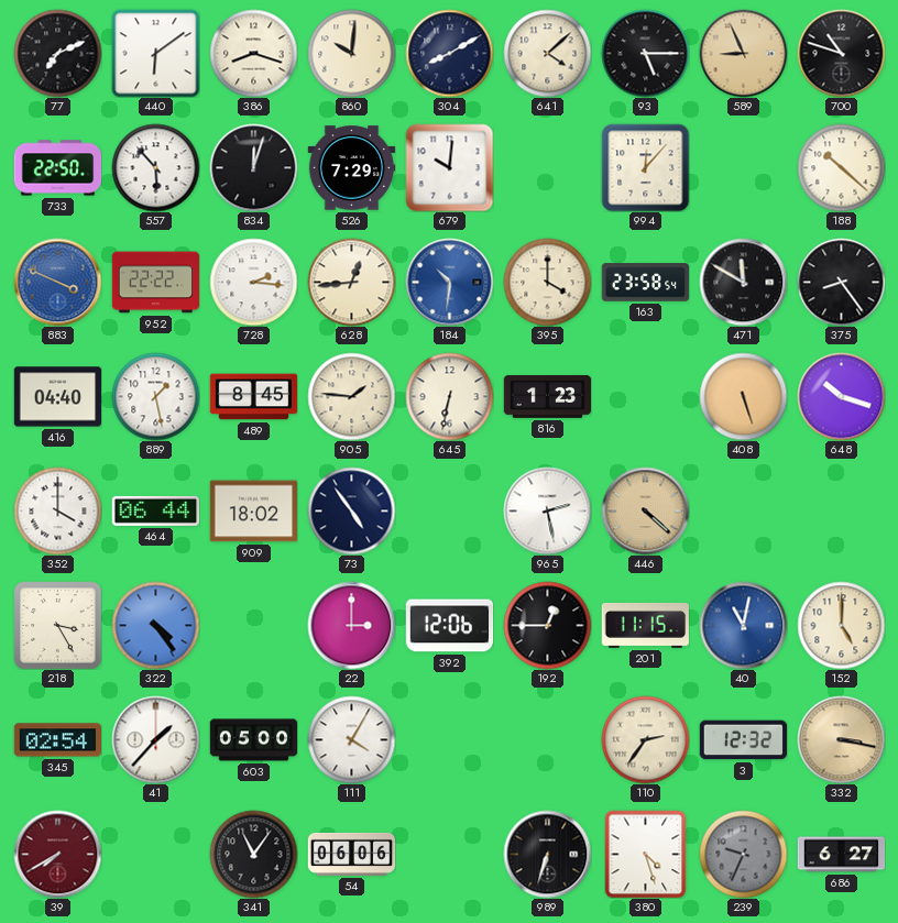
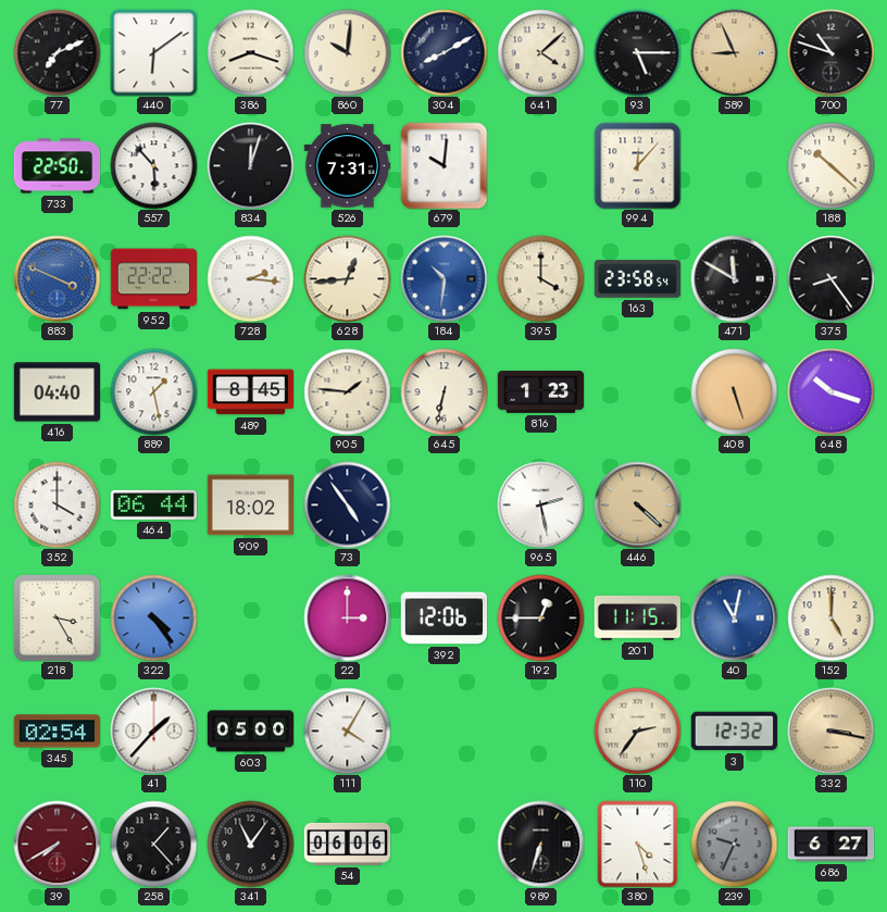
526: 7:29 -> 7:31
258: none -> 1:23
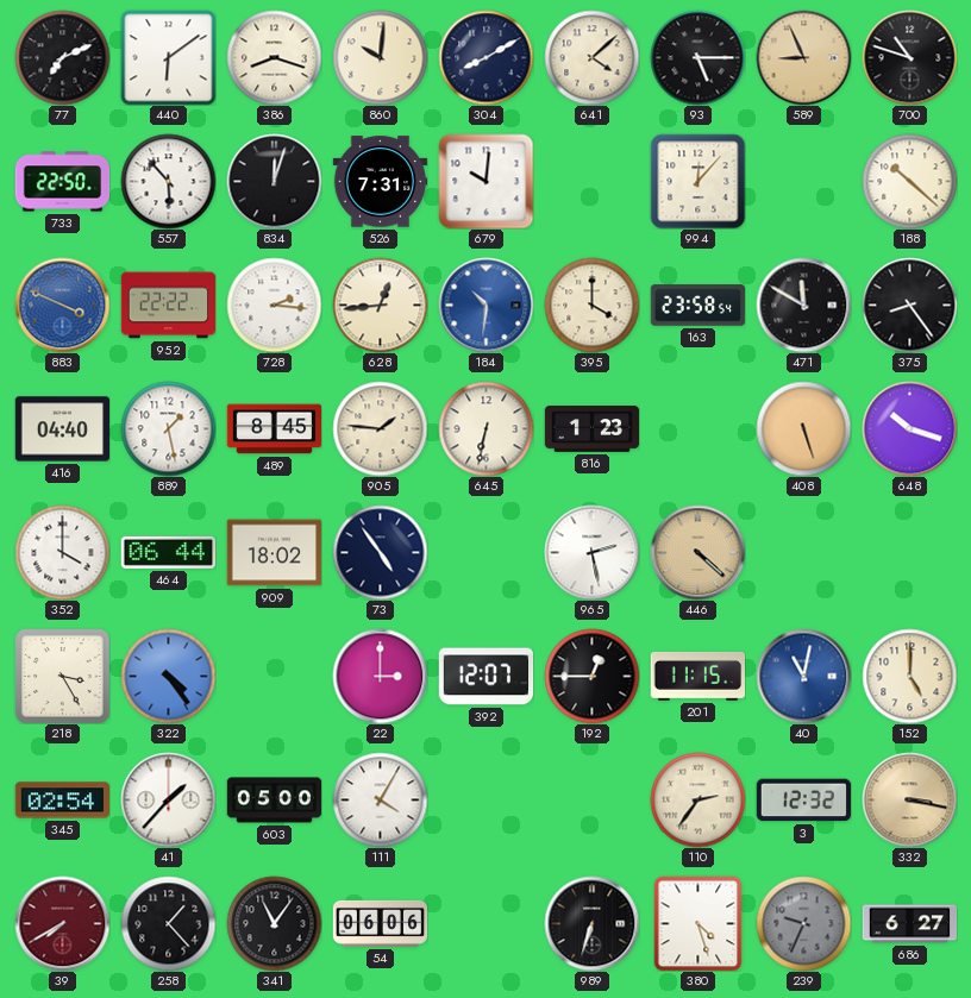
392: 12:06 -> 12:07
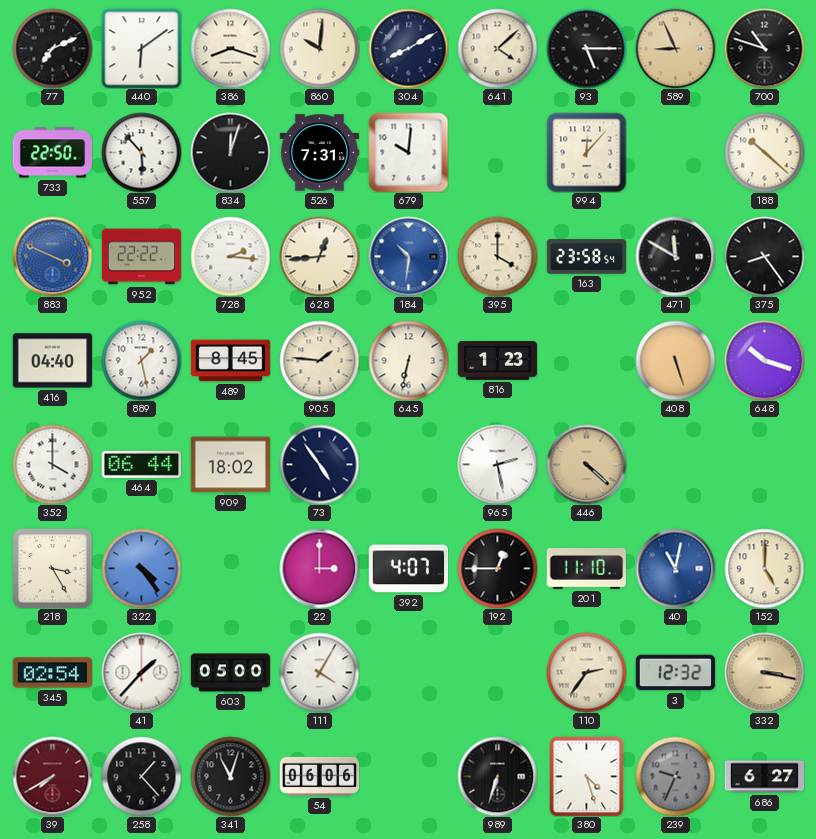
392: 12:07 -> 4:07
201: 11:15 -> 11:10
341: 11:06 -> 11:03
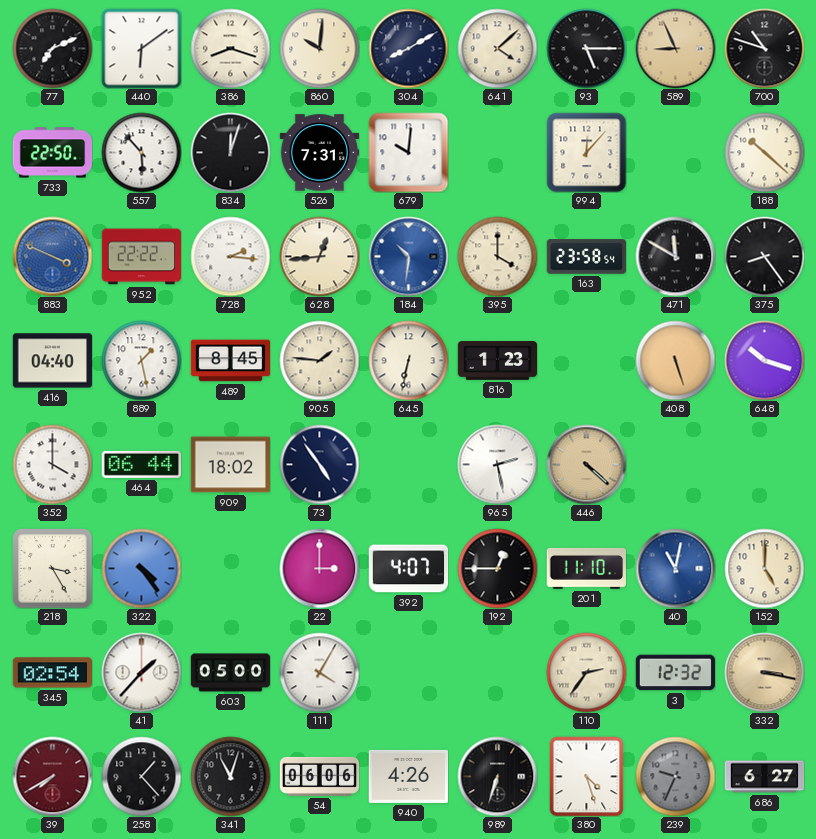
940: none -> 4:26
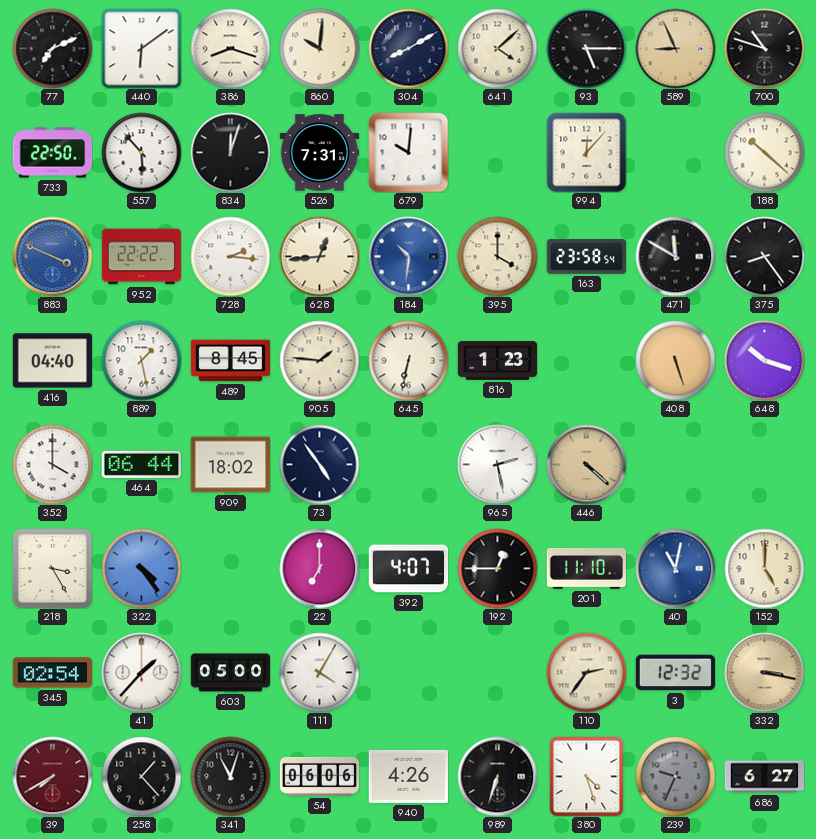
22: 3:00 -> 7:00
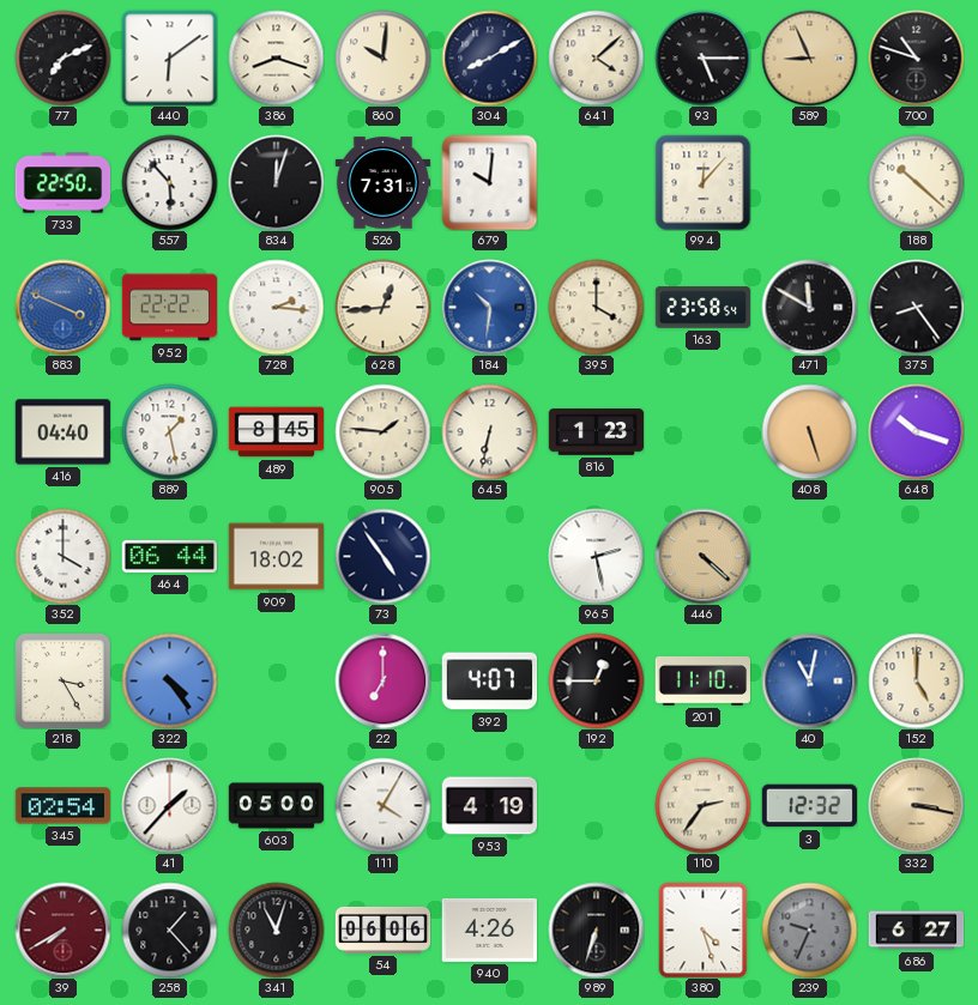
953: none -> 4:19
